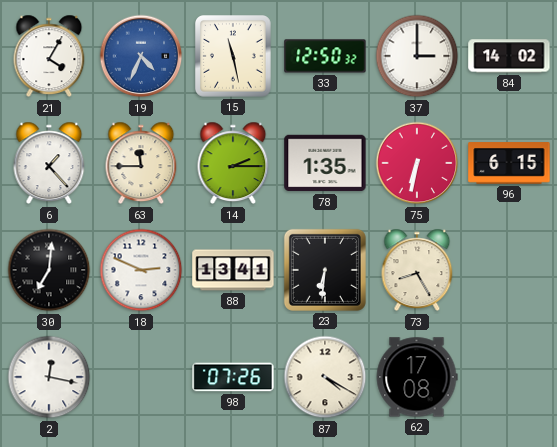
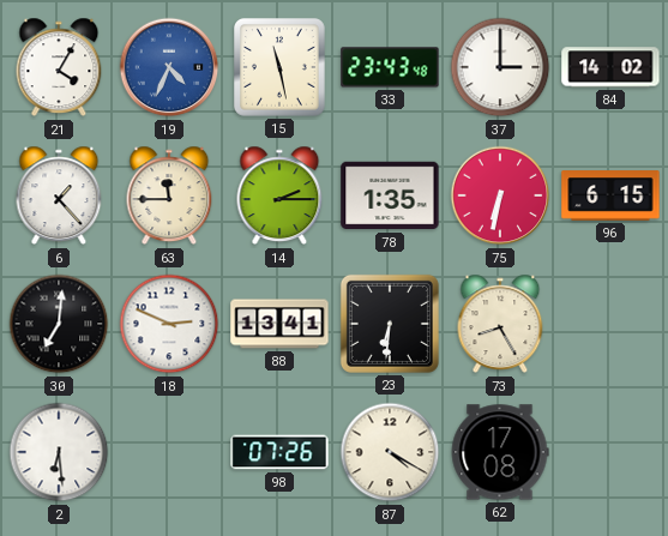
33: 12:50 -> 23:43
2: 12:17 -> 6:29
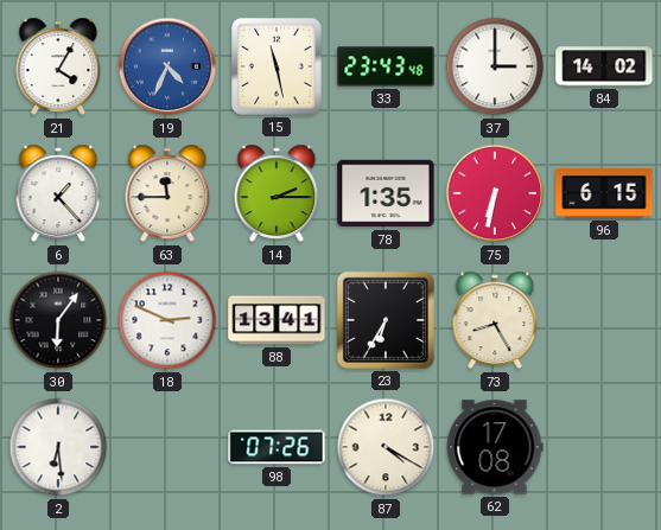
30: 7:01 -> 6:06
23: 6:31 -> 6:35
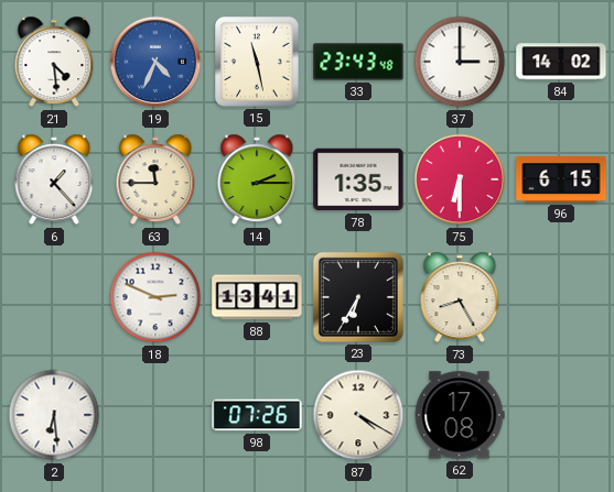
21: 4:05 -> 4:29
75: 6:32 -> 6:30
30: 6:06 -> none
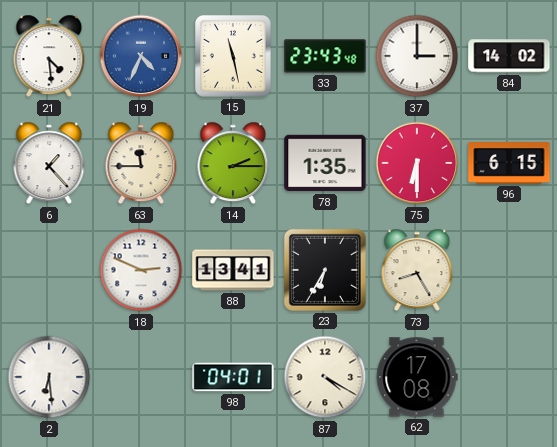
98: 07:26 -> 04:01
